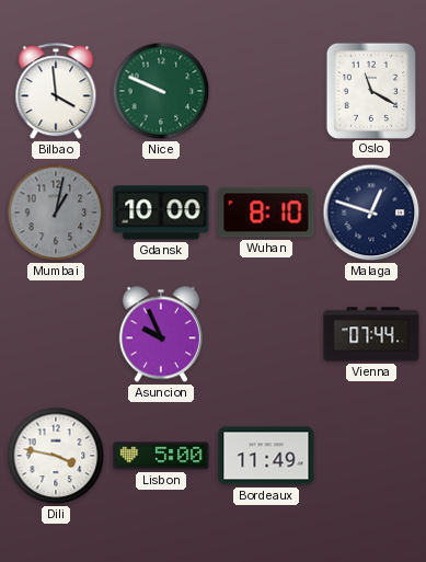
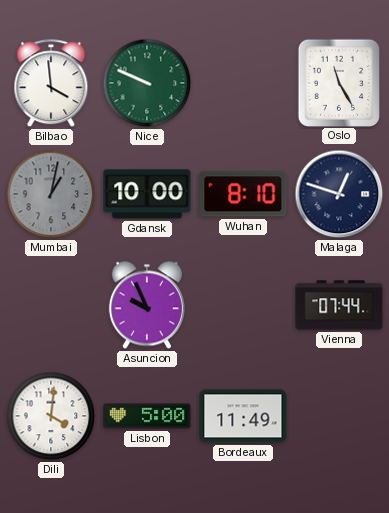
Oslo: 11:20 -> 11:25
Dili: 3:47 -> 4:01
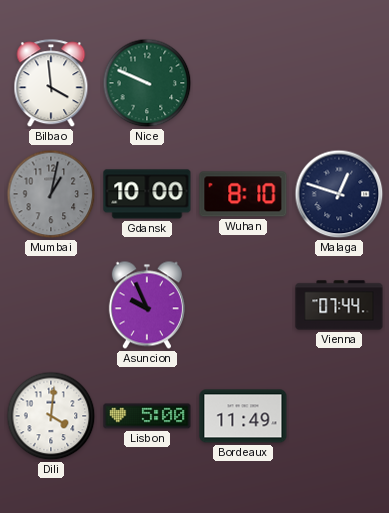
Oslo: 11:25 -> none
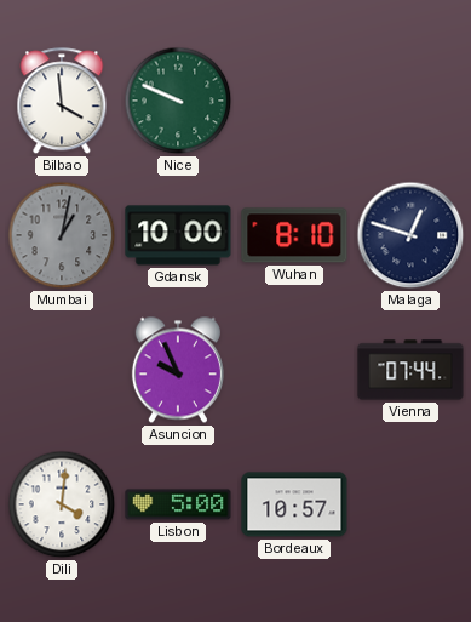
Bordeaux: 11:49 -> 10:57
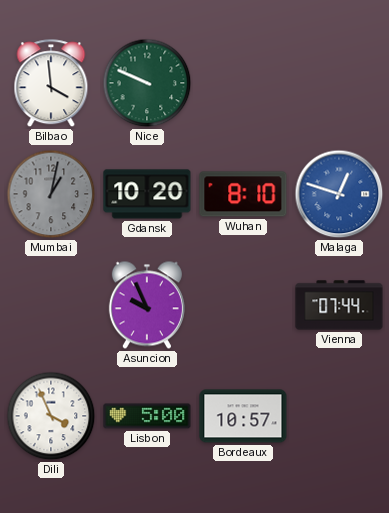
Gdansk: 10:00 -> 10:20
Malaga dial: navy -> blue
Dili: 4:01 -> 3:56
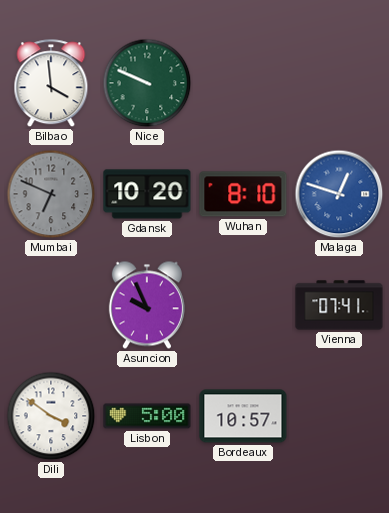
Mumbai: 1:02 -> 6:49
Vienna: 07:44 -> 07:41
Dili: 3:56 -> 3:51
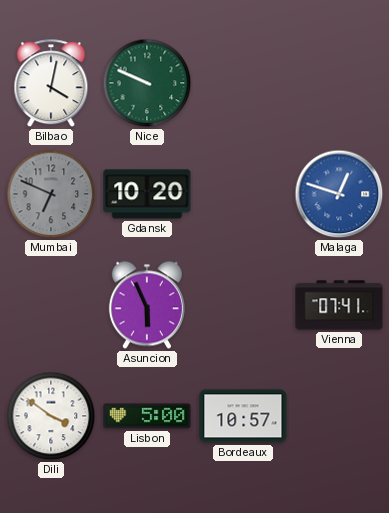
Bilbao: 3:59 -> 4:02
Wuhan: 8:10 -> none
Asuncion: 9:56 -> 5:56
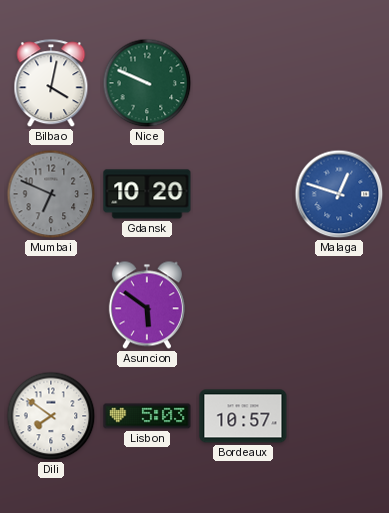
Asuncion: 5:56 -> 5:51
Vienna: 07:41 -> none
Dili: 3:51 -> 7:51
Lisbon: 5:00 -> 5:03
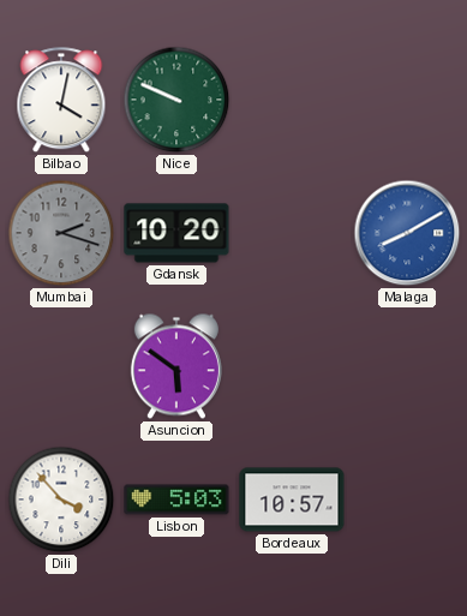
Mumbai: 6:49 -> 2:18
Malaga: 12:48 -> 8:10
Dili: 7:51 -> 3:53
